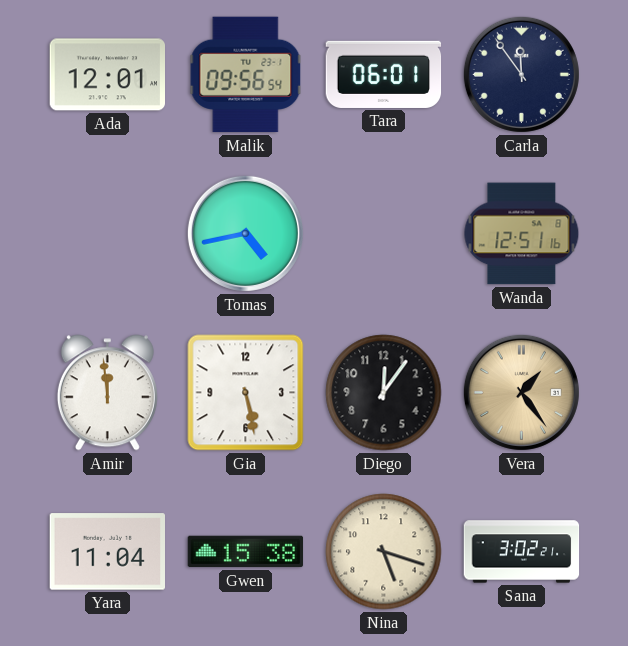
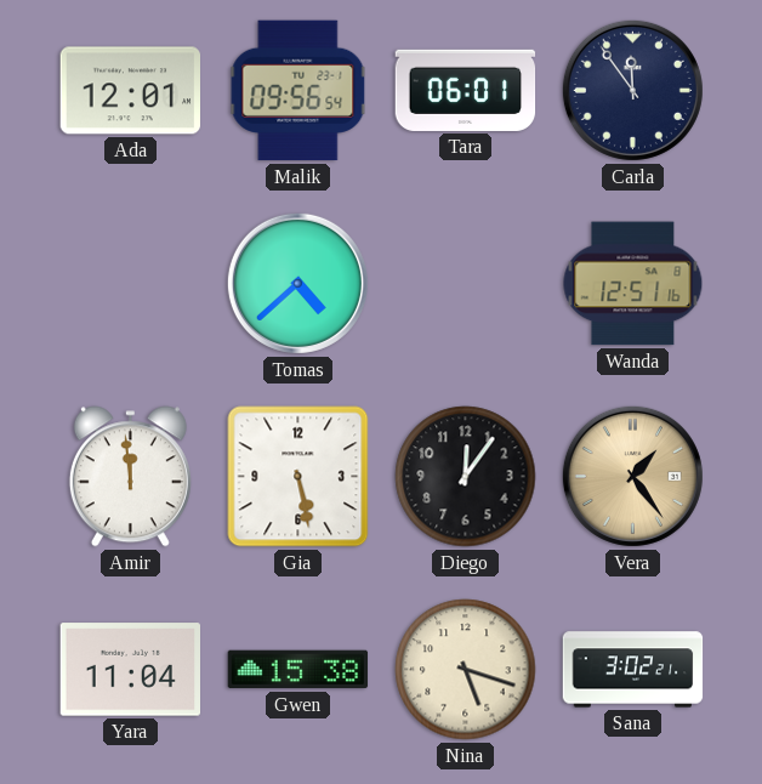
Tomas: 4:43 -> 4:38
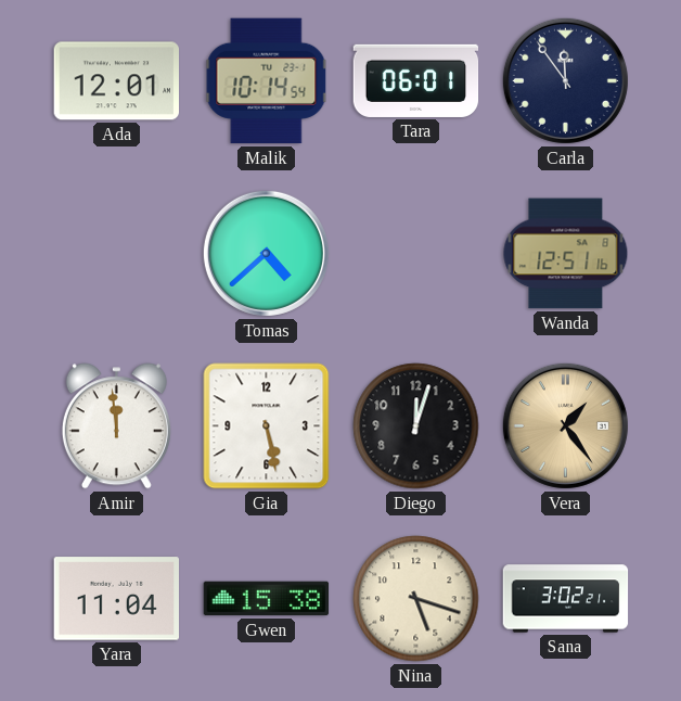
Malik: 09:56 -> 10:14
Diego: 12:06 -> 12:03
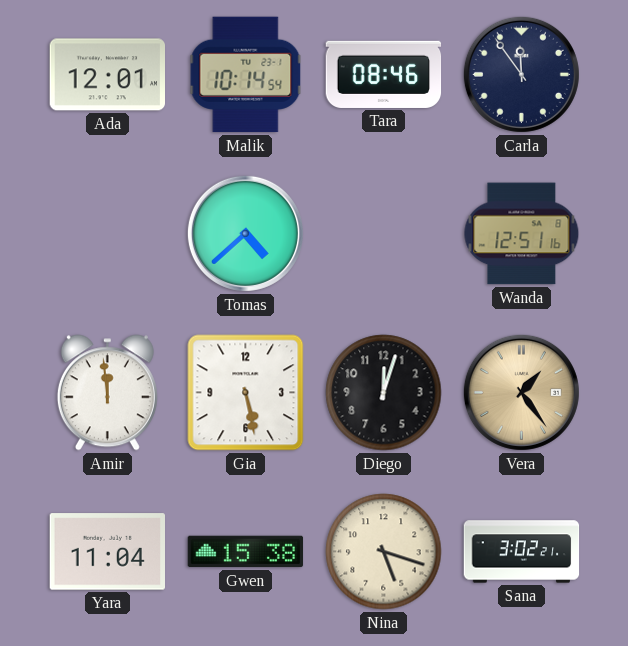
Tara: 06:01 -> 08:46
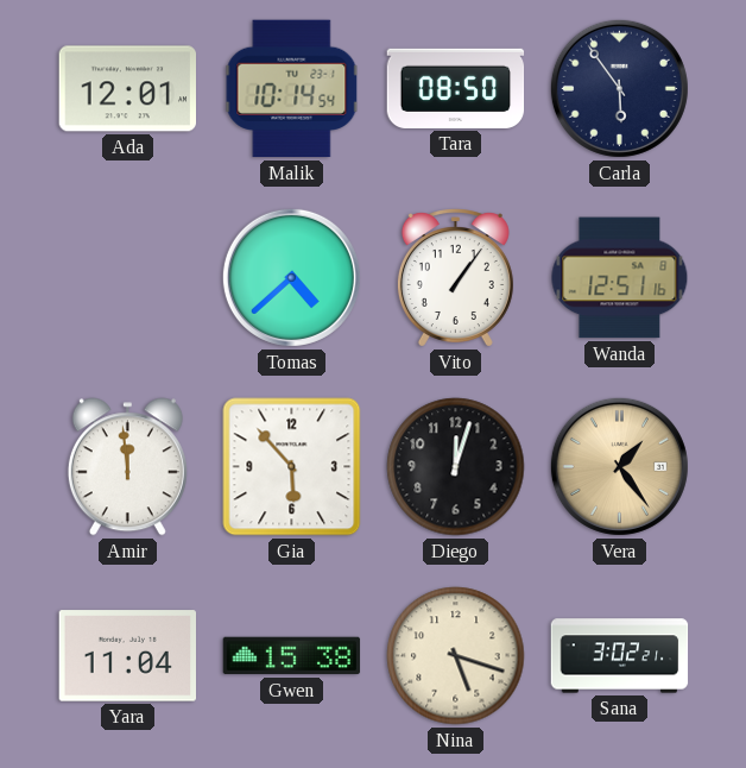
Tara: 08:46 -> 08:50
Carla: 11:54 -> 5:54
Vito: none -> 1:06
Gia: 5:28 -> 5:53
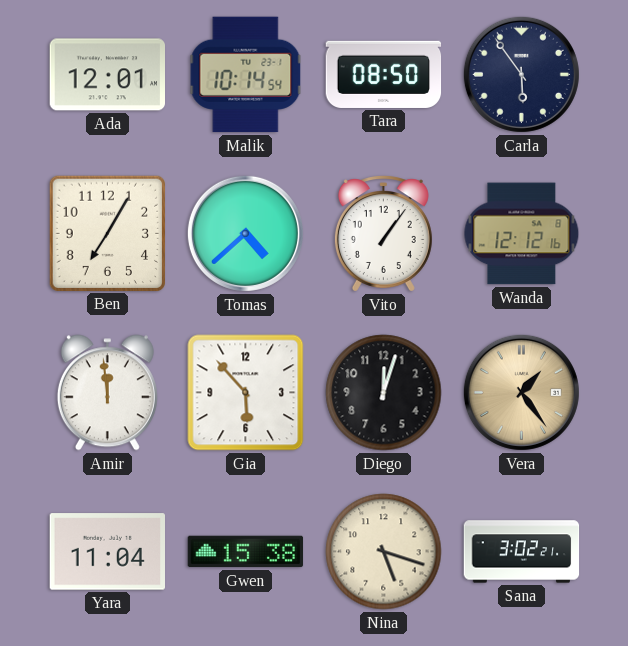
Ben: none -> 7:05
Wanda: 12:51 -> 12:12
